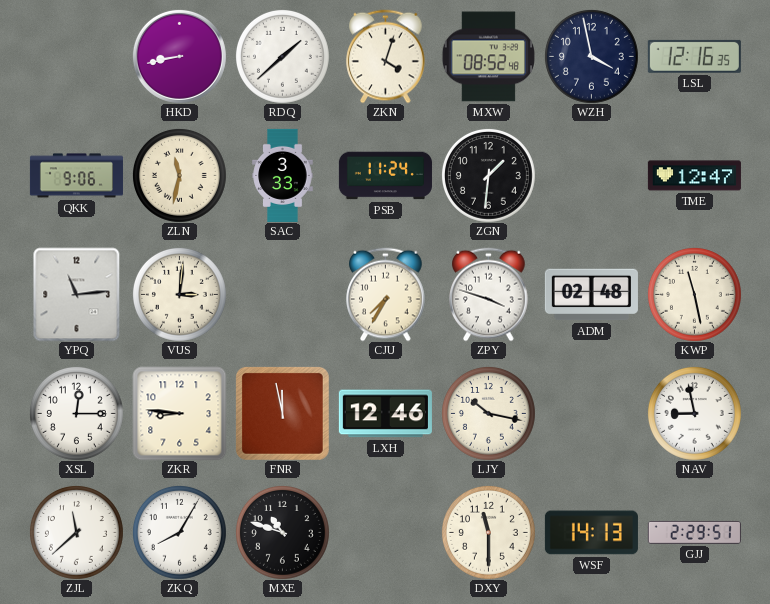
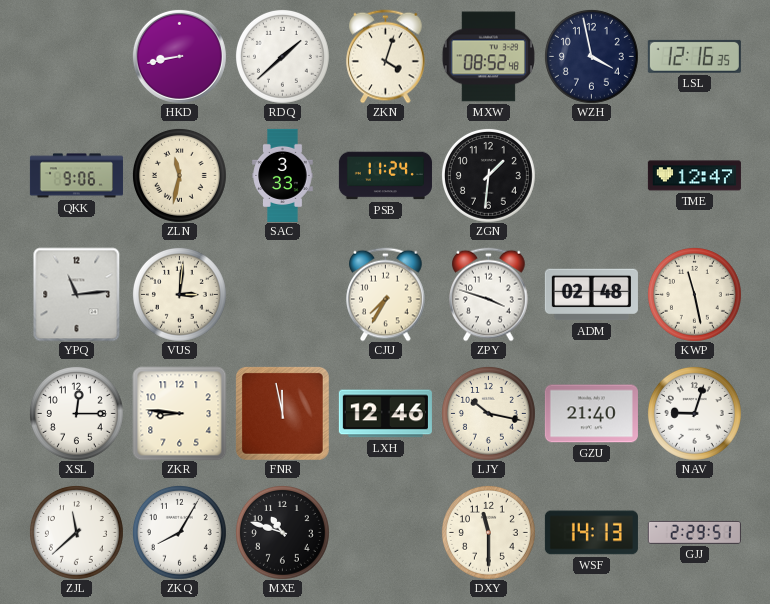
GZU: none -> 21:40
NAV: 8:58 -> 9:03
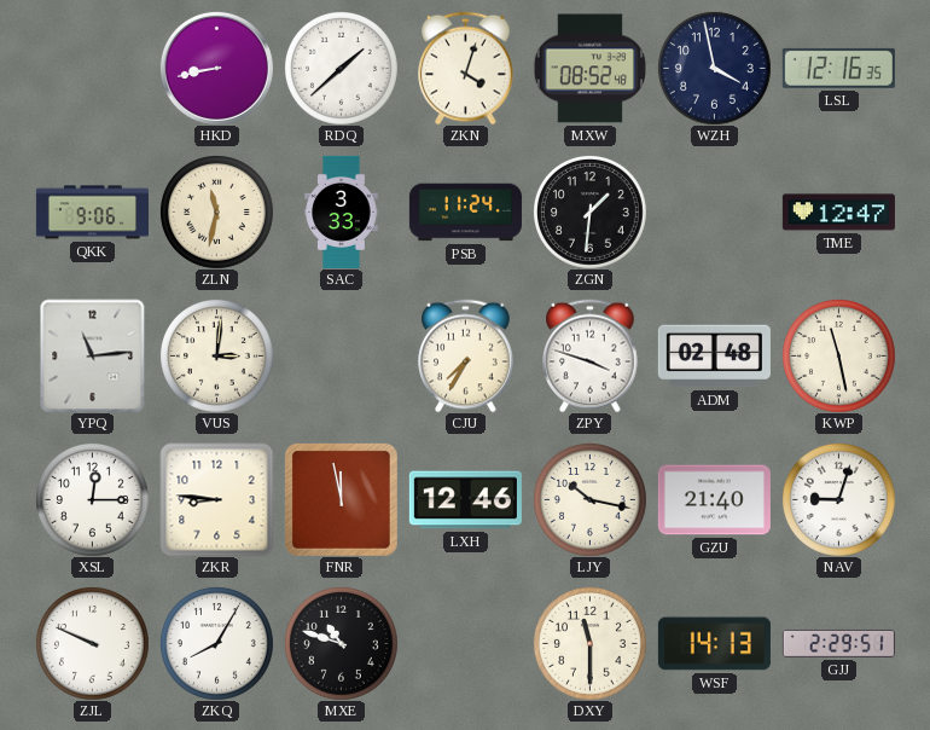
ZJL: 11:38 -> 9:49
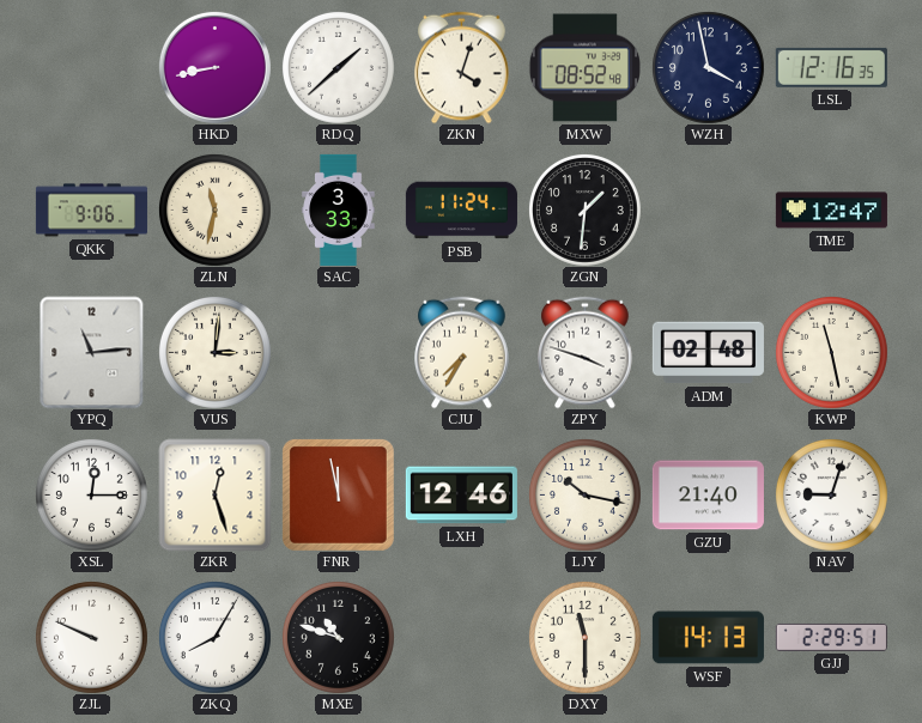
ZKR: 8:46 -> 12:27
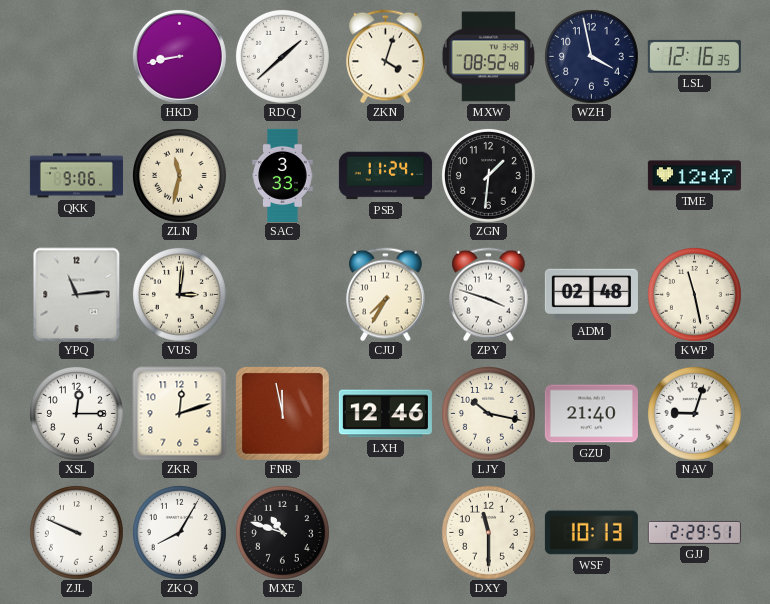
ZKR: 12:27 -> 12:12
WSF: 14:13 -> 10:13
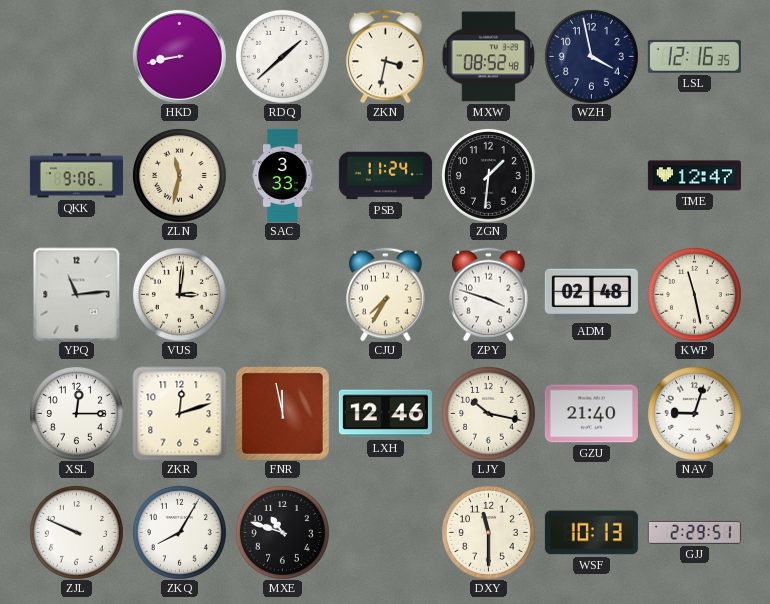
ZKN: 4:03 -> 3:32
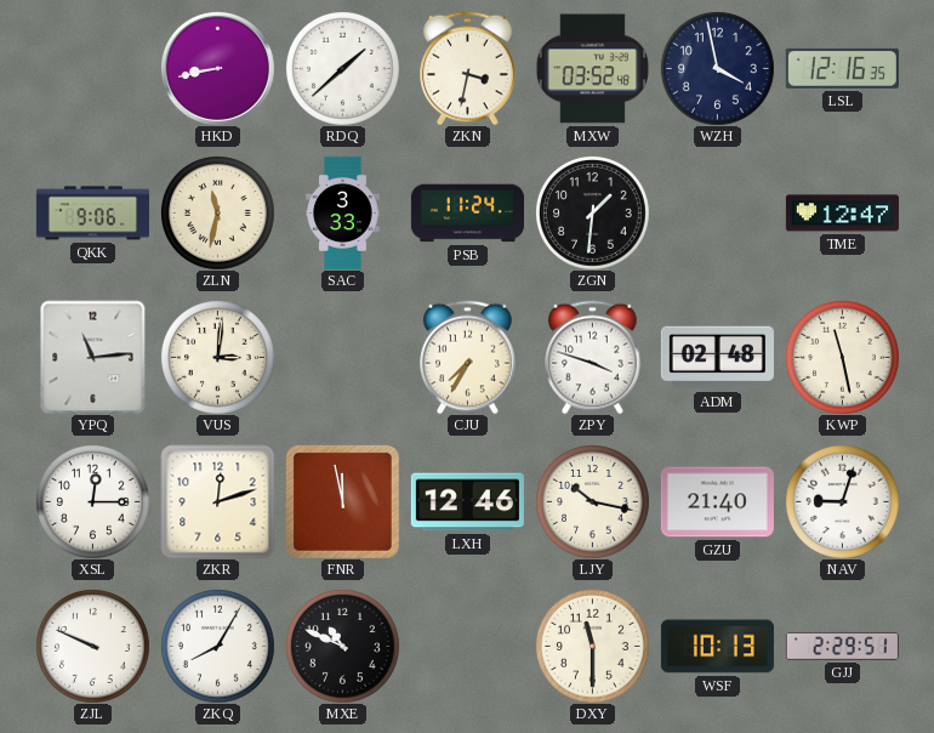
MXW: 08:52 -> 03:52
MXE: 10:48 -> 10:49
